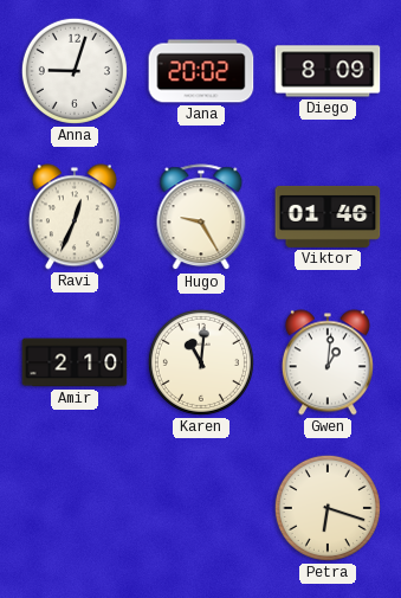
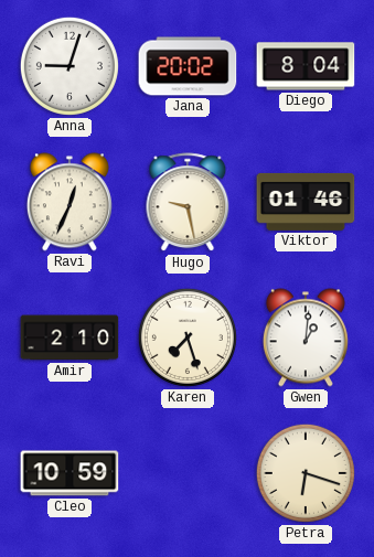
Diego: 8:09 -> 8:04
Hugo: 9:25 -> 9:28
Karen: 11:01 -> 7:27
Cleo: none -> 10:59
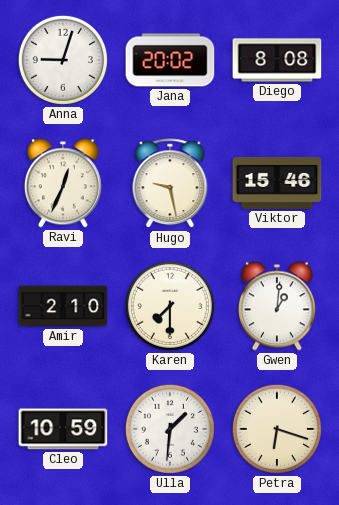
Diego: 8:04 -> 8:08
Viktor: 01:46 -> 15:46
Karen: 7:27 -> 7:30
Ulla: none -> 1:31
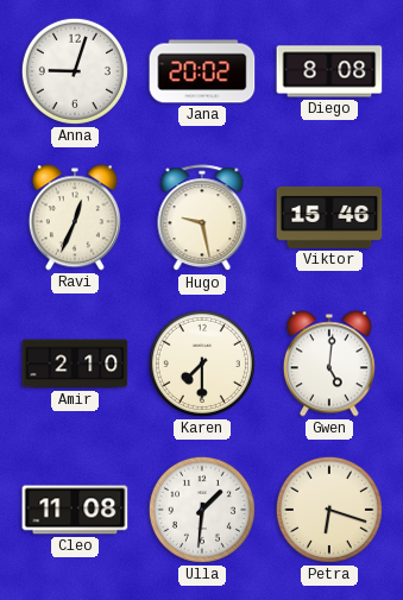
Gwen: 1:01 -> 5:01
Cleo: 10:59 -> 11:08
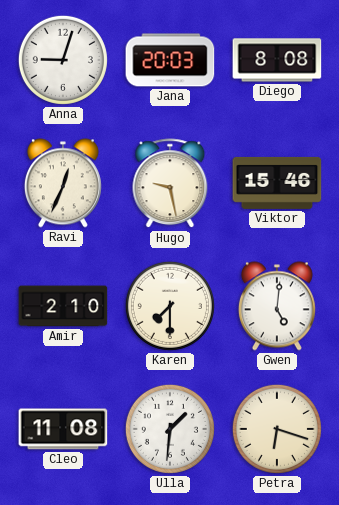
Jana: 20:02 -> 20:03
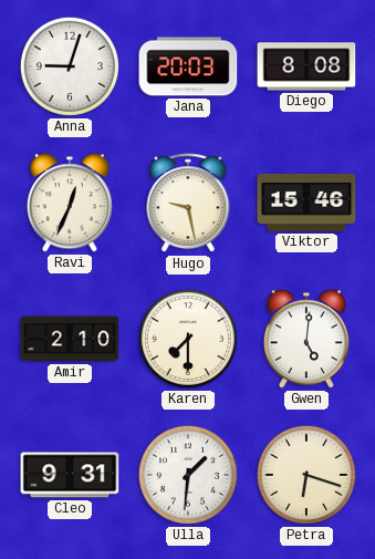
Cleo: 11:08 -> 9:31
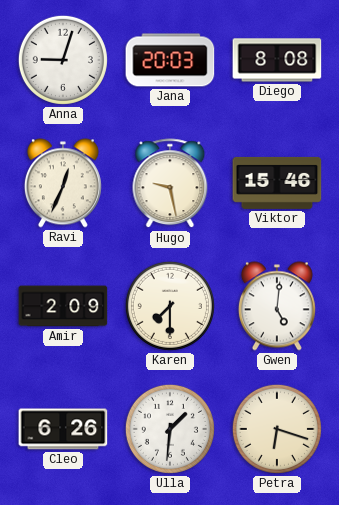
Amir: 2:10 -> 2:09
Cleo: 9:31 -> 6:26
